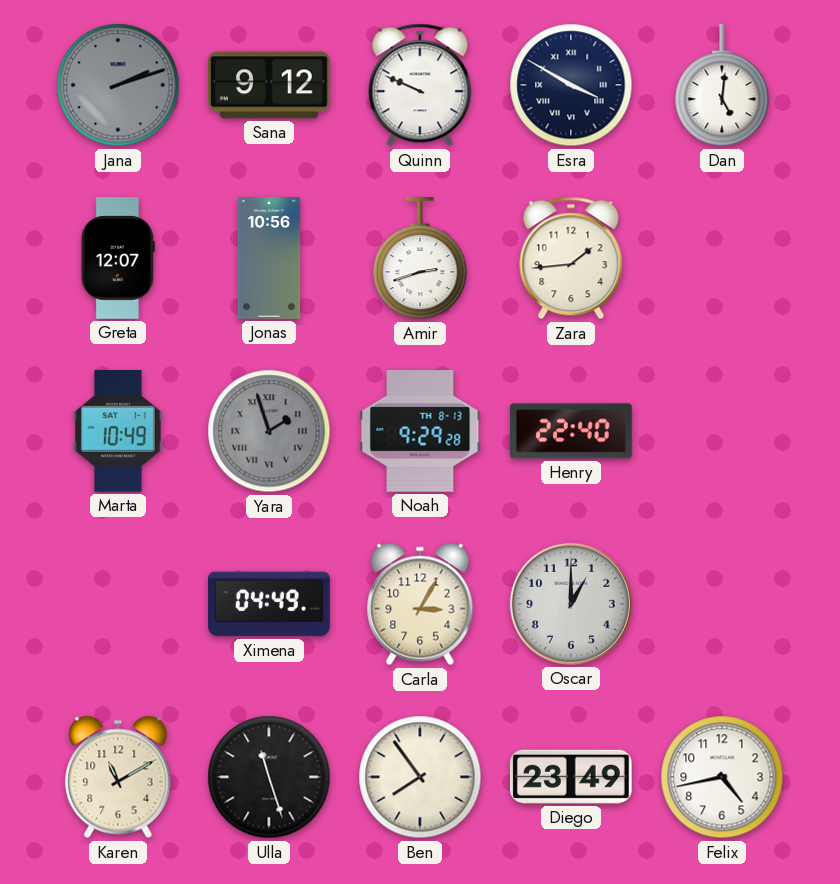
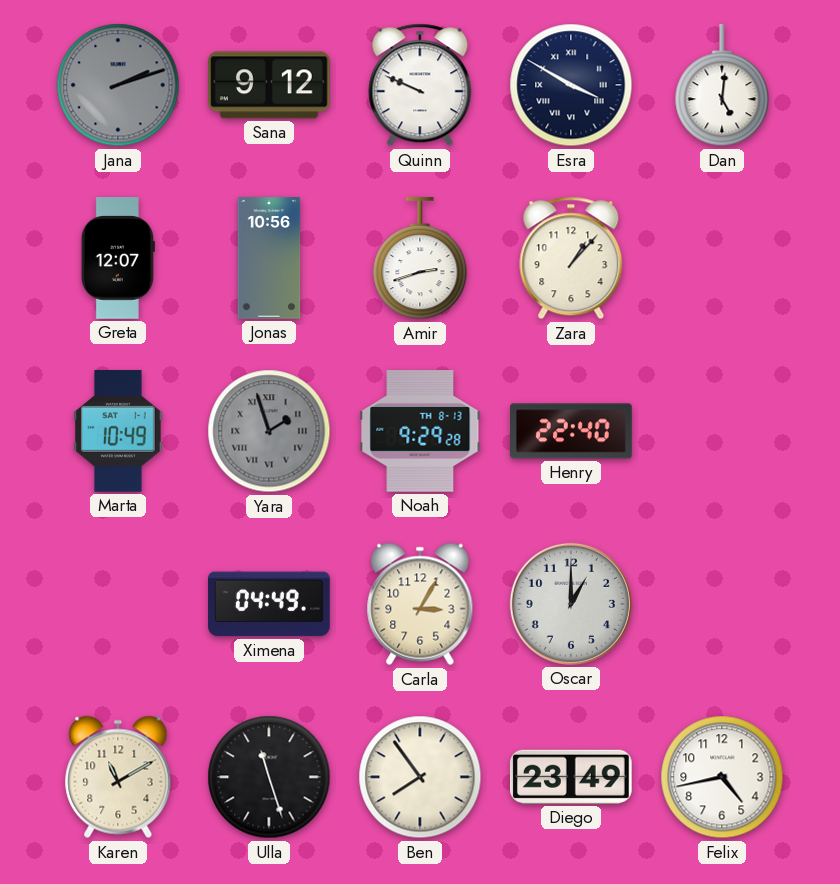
Zara: 1:44 -> 1:07
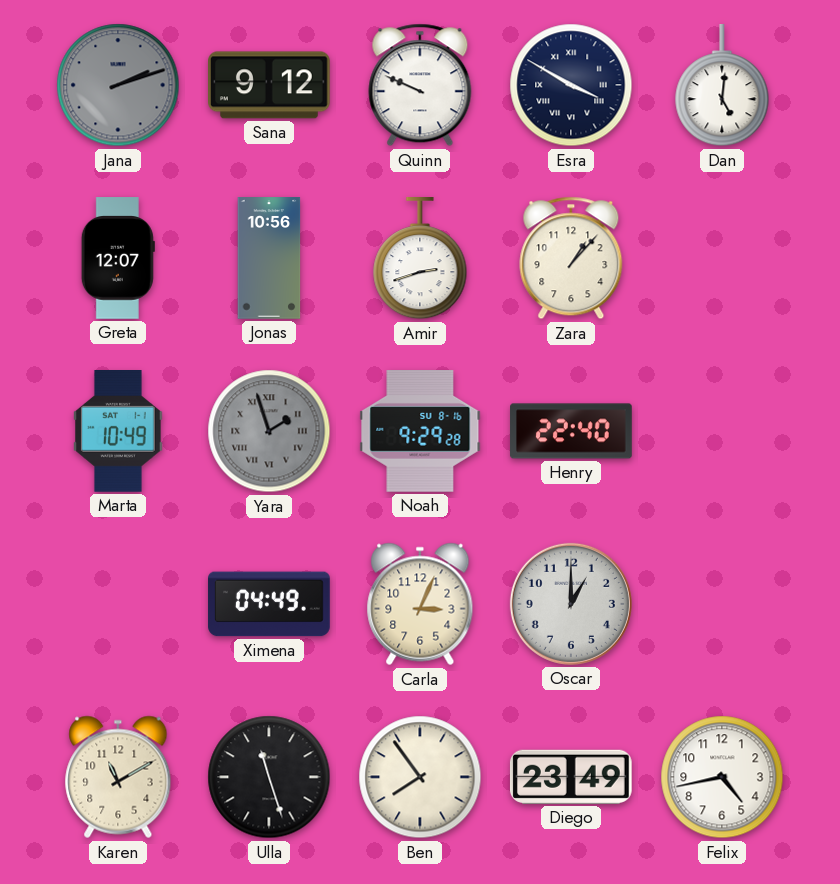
Noah date: TH 8-13 -> SU 8-16
Carla: 3:05 -> 3:04
